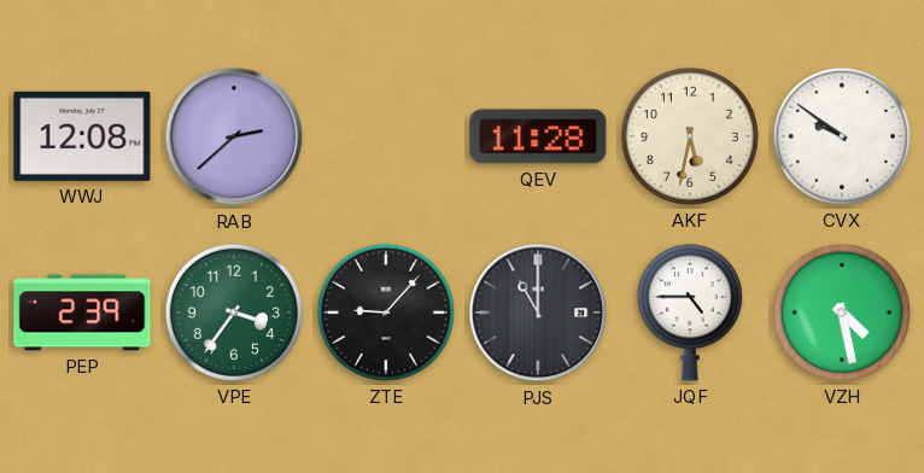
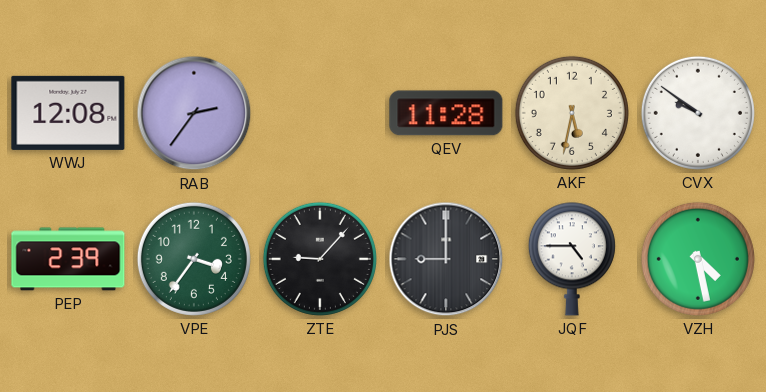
RAB: 2:38 -> 2:36
PJS: 11:00 -> 9:00
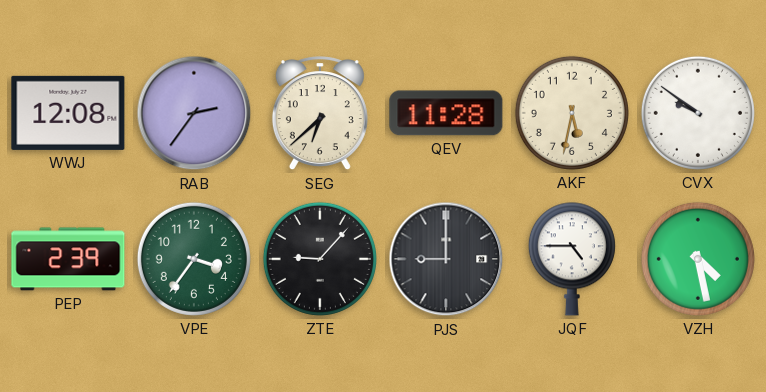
SEG: none -> 6:38
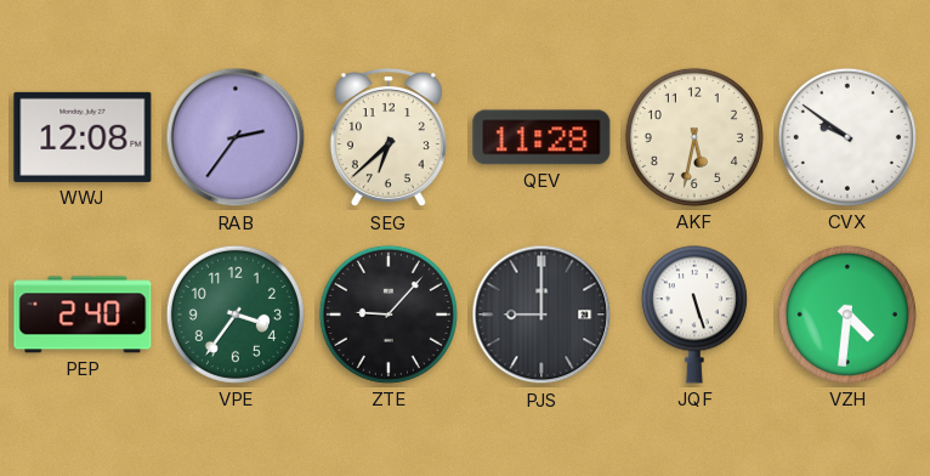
PEP: 2:39 -> 2:40
JQF: 4:45 -> 5:27
VZH: 4:28 -> 4:31
